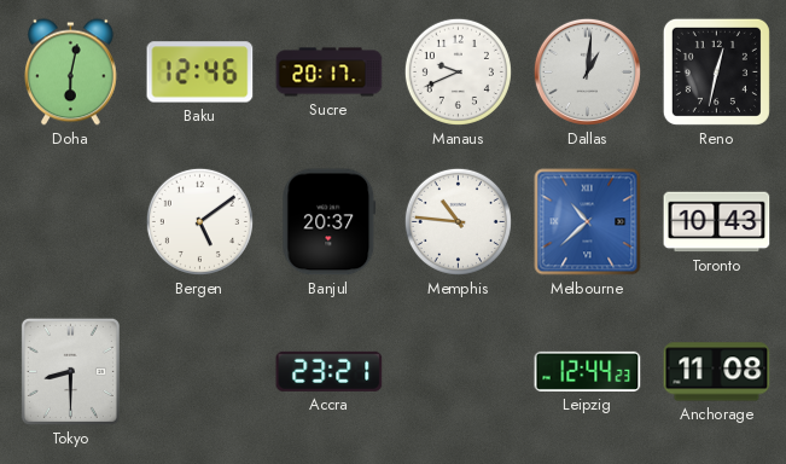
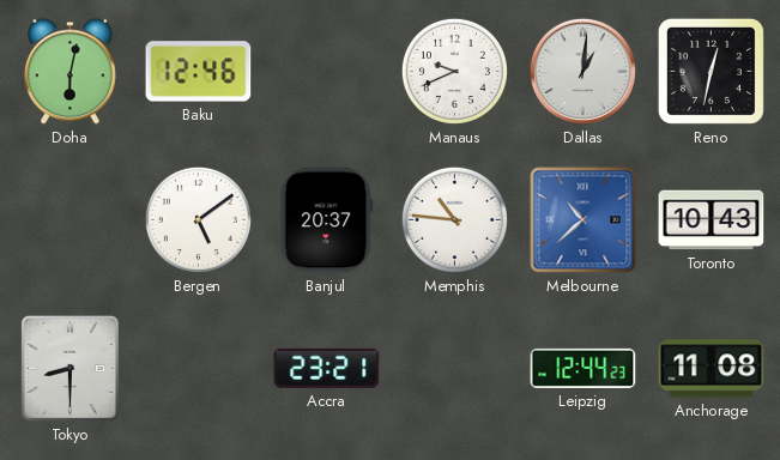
Sucre: 20:17 -> none
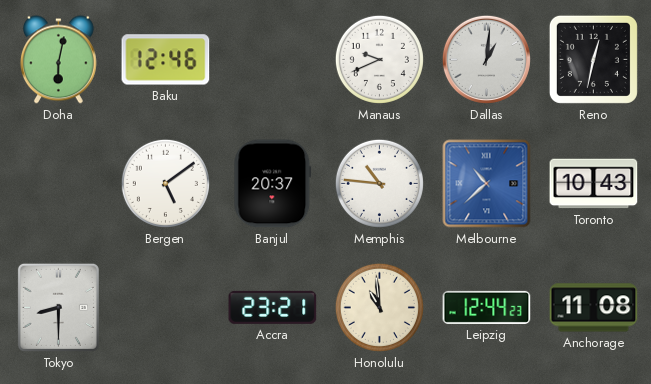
Honolulu: none -> 10:59
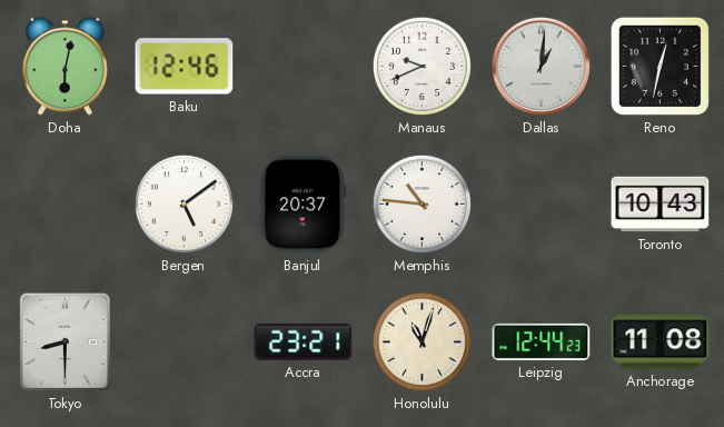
Melbourne: 10:38 -> none
Honolulu: 10:59 -> 11:03
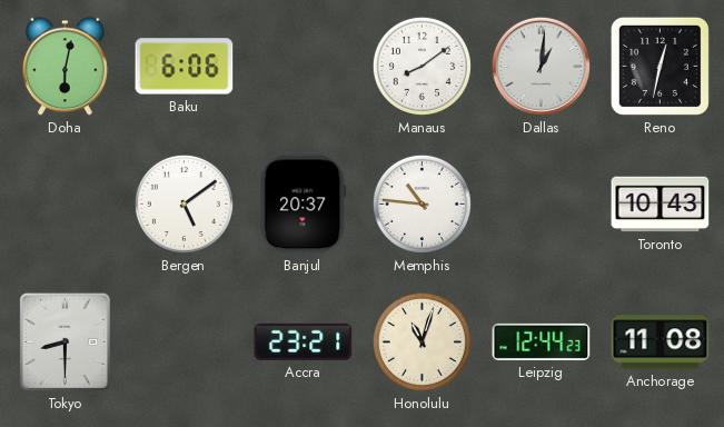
Baku: 12:46 -> 6:06
Manaus: 9:41 -> 8:09
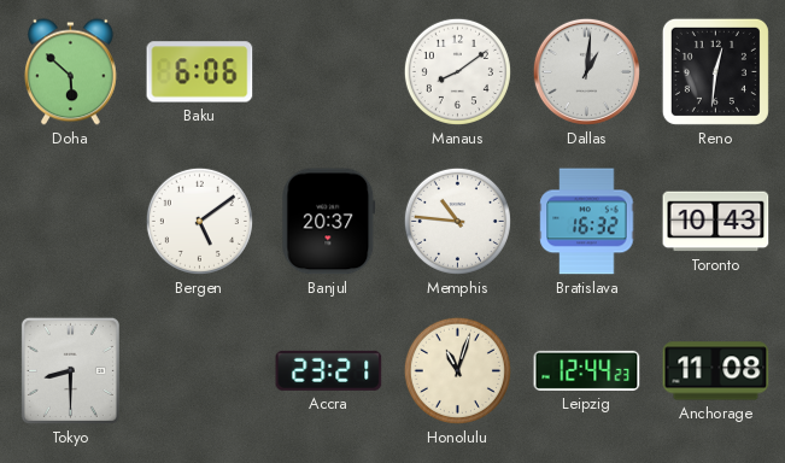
Doha: 6:02 -> 5:52
Reno: 12:32 -> 12:31
Bratislava: none -> 16:32
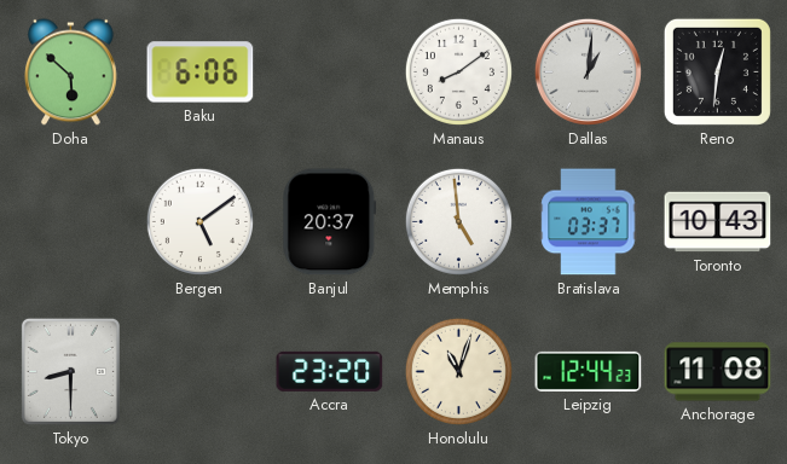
Memphis: 10:46 -> 4:59
Bratislava: 16:32 -> 03:37
Accra: 23:21 -> 23:20
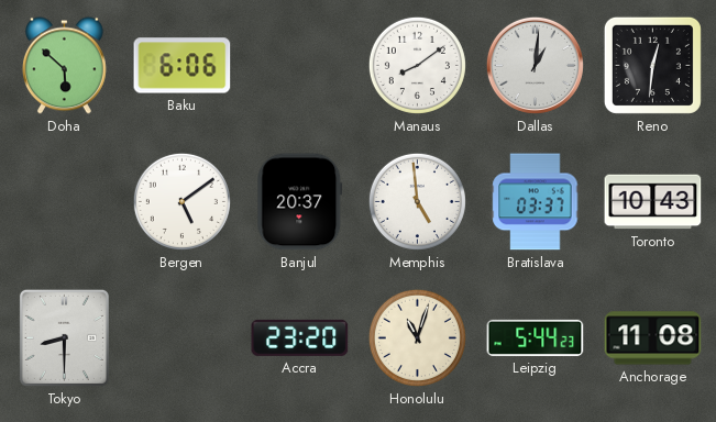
Leipzig: 12:44 -> 5:44
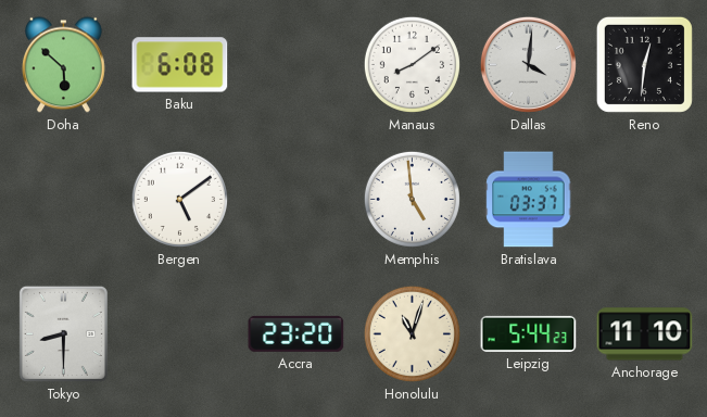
Baku: 6:06 -> 6:08
Dallas: 1:01 -> 4:01
Banjul: 20:37 -> none
Toronto: 10:43 -> none
Anchorage: 11:08 -> 11:10
